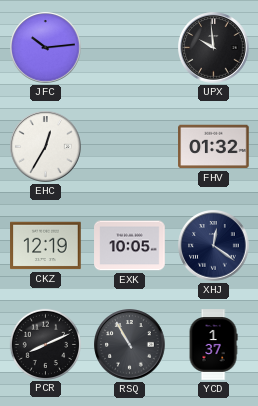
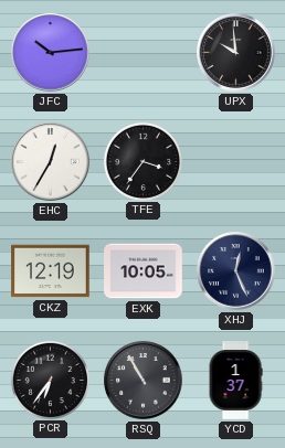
TFE: none -> 3:36
FHV: 01:32 -> none
XHJ: 12:21 -> 12:26
PCR: 8:11 -> 6:36
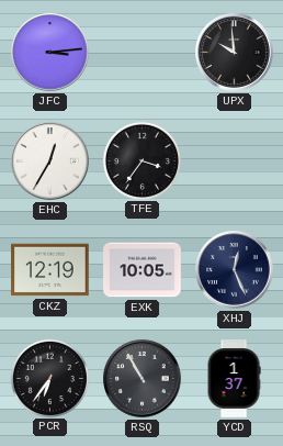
JFC: 10:14 -> 3:14
